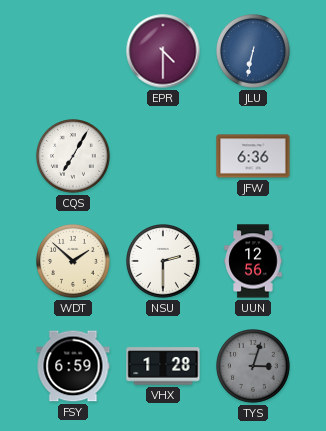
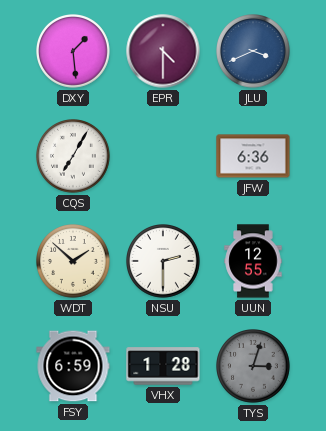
DXY: none -> 1:29
JLU: 6:32 -> 3:41
UUN: 12:56 -> 12:55
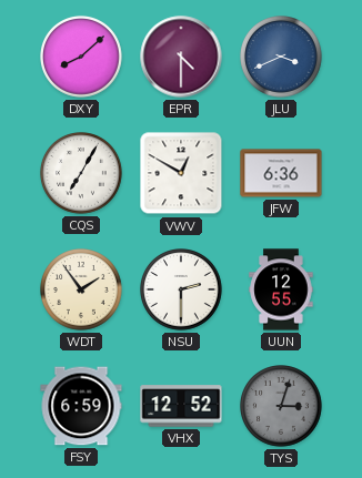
DXY: 1:29 -> 8:08
VWV: none -> 12:50
WDT: 1:52 -> 1:54
VHX: 1:28 -> 12:52
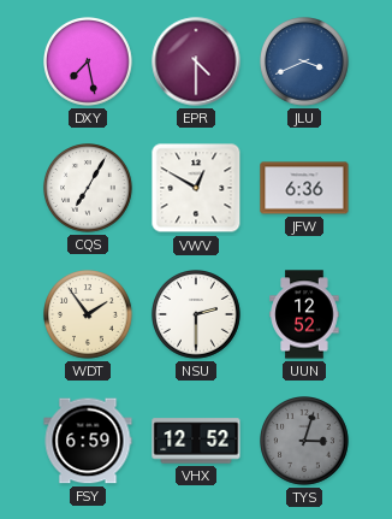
DXY: 8:08 -> 7:28
UUN: 12:55 -> 12:52
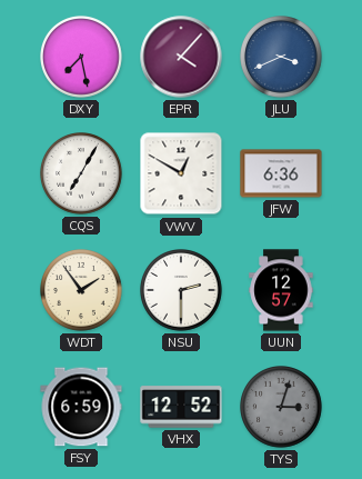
EPR: 4:30 -> 4:07
UUN: 12:52 -> 12:57
